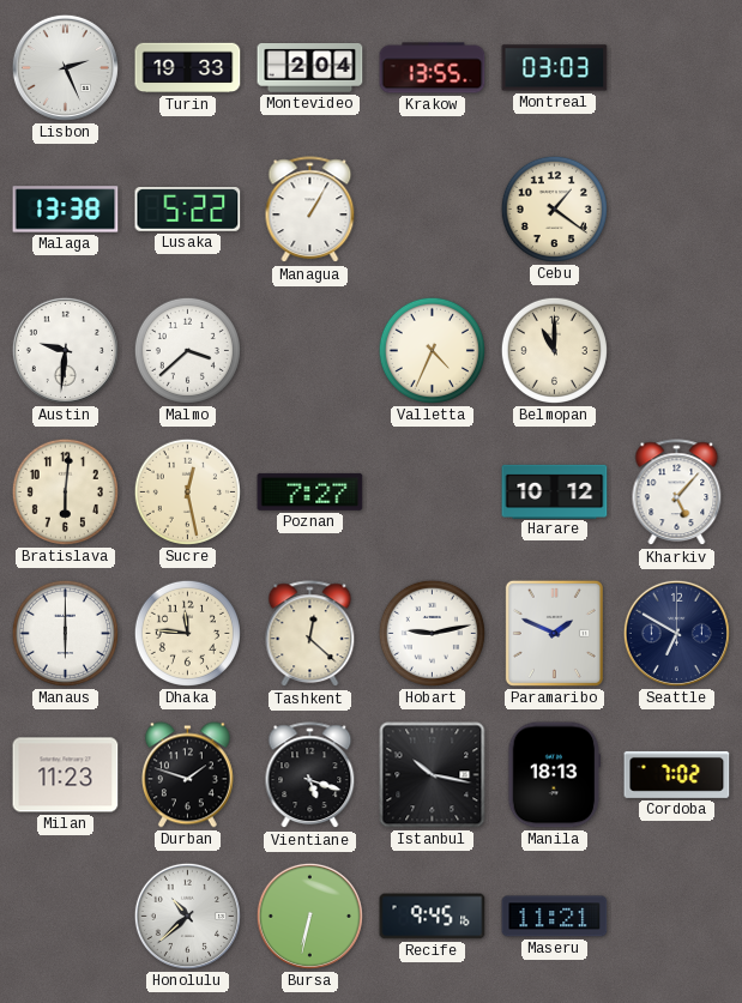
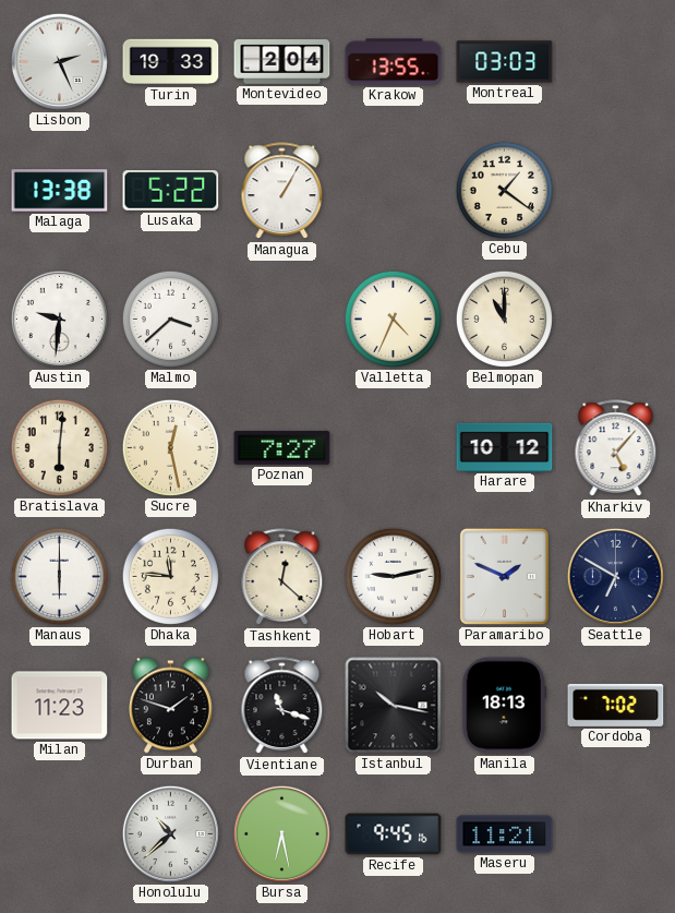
Vientiane: 5:18 -> 11:18
Bursa: 6:32 -> 6:28
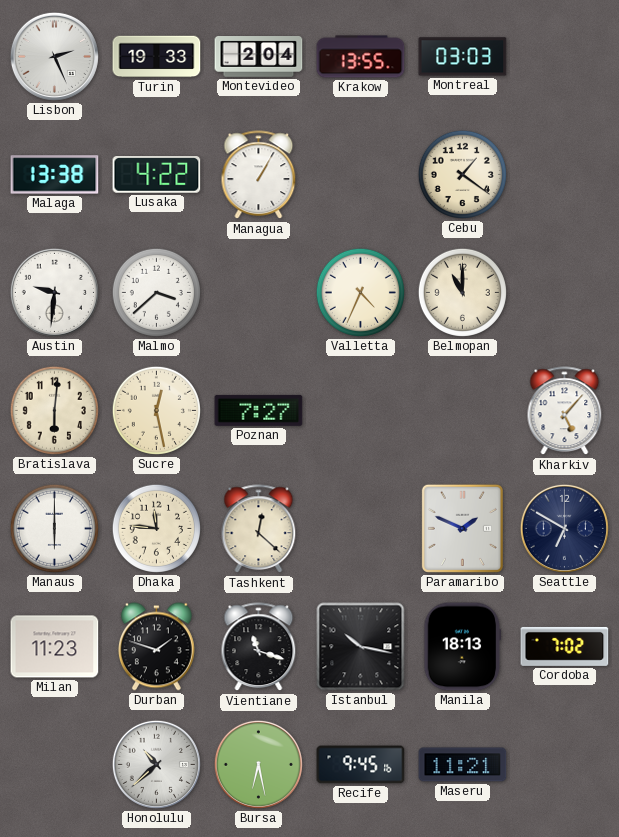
Lusaka: 5:22 -> 4:22
Harare: 10:12 -> none
Hobart: 9:13 -> none
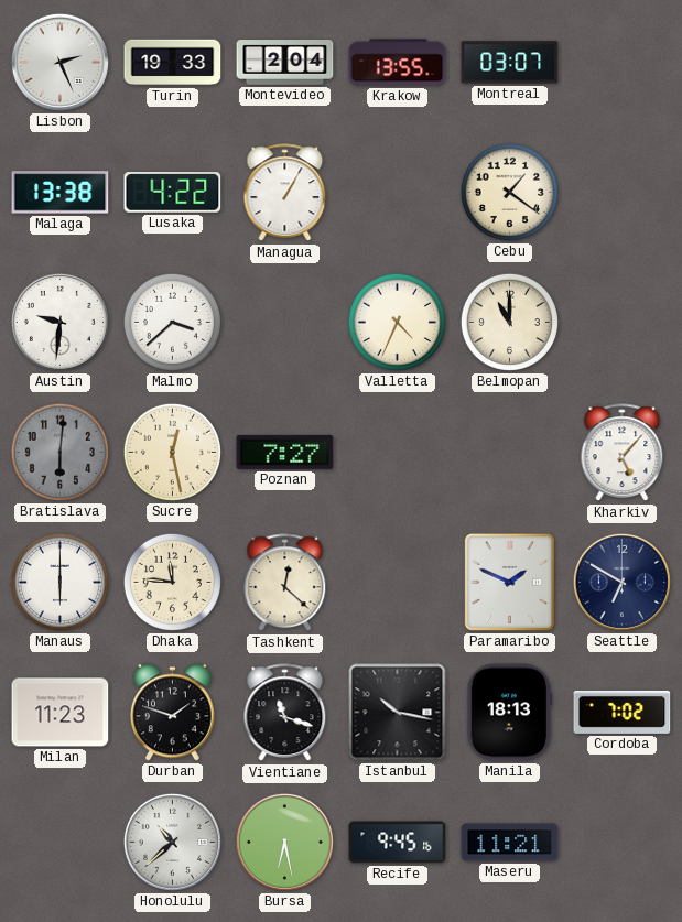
Montreal: 03:03 -> 03:07
Bratislava dial: cream -> grey
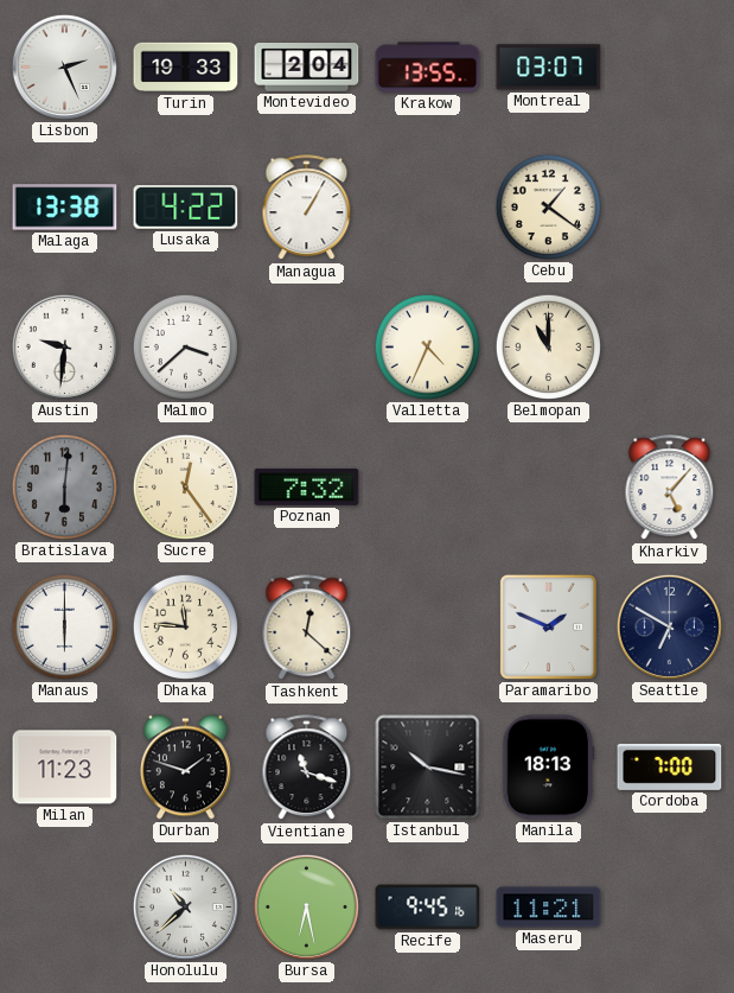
Sucre: 12:28 -> 12:24
Poznan: 7:27 -> 7:32
Cordoba: 7:02 -> 7:00
